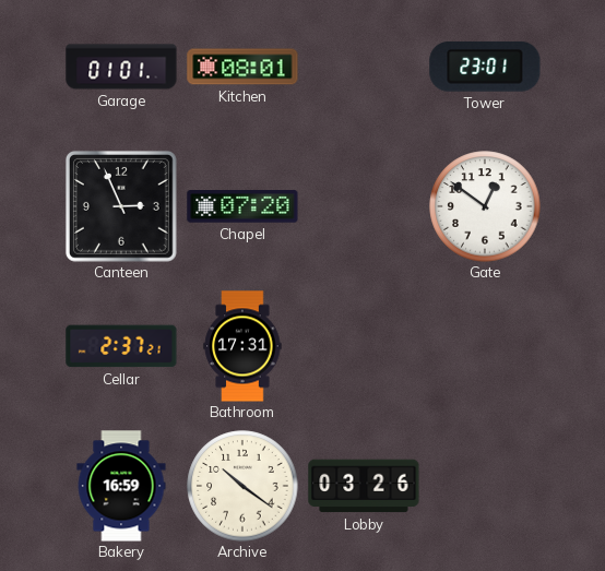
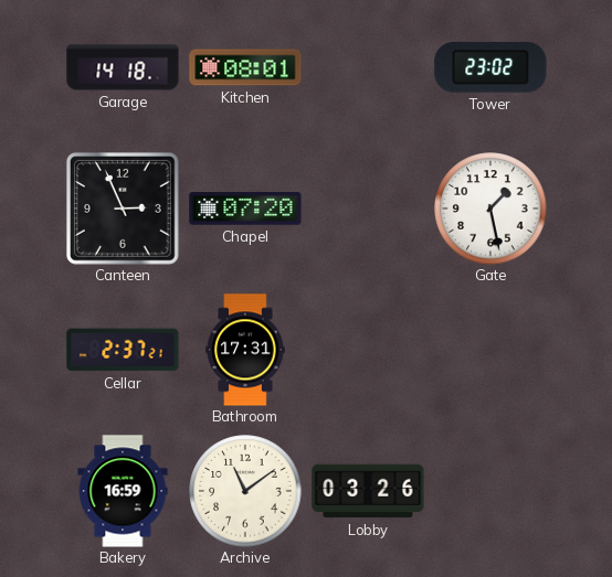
Garage: 01:01 -> 14:18
Tower: 23:01 -> 23:02
Gate: 12:51 -> 1:28
Archive: 10:21 -> 11:09
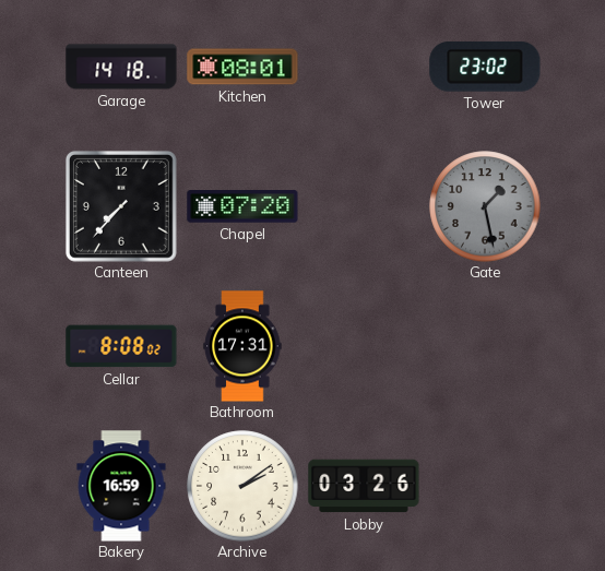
Canteen: 2:56 -> 7:37
Gate dial: white -> grey
Cellar: 2:37 -> 8:08
Archive: 11:09 -> 2:09
